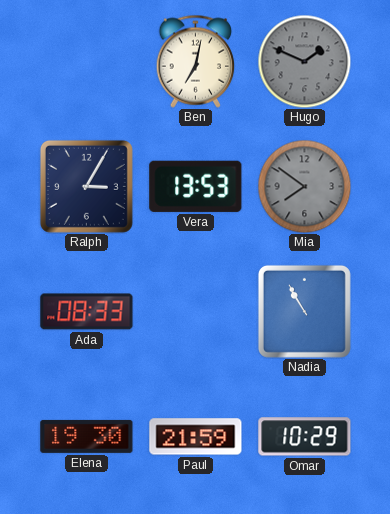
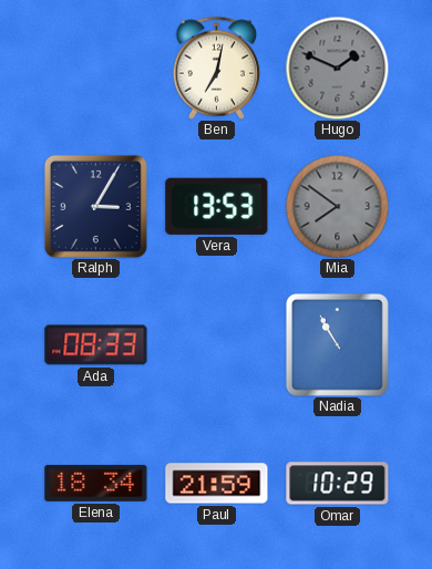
Elena: 19:30 -> 18:34
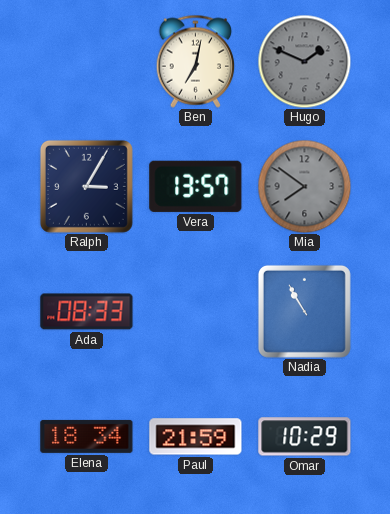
Vera: 13:53 -> 13:57
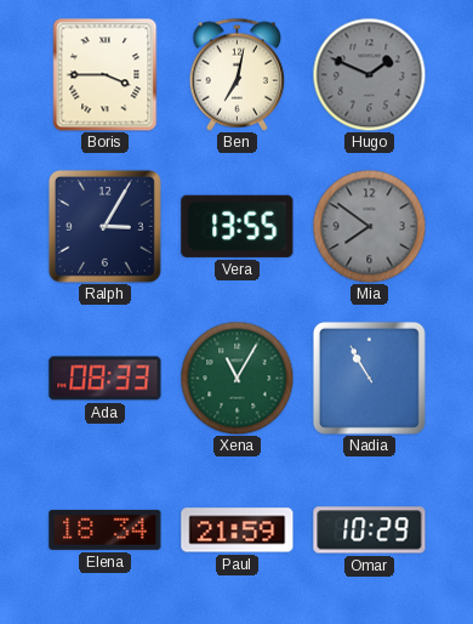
Boris: none -> 3:45
Vera: 13:57 -> 13:55
Xena: none -> 11:05
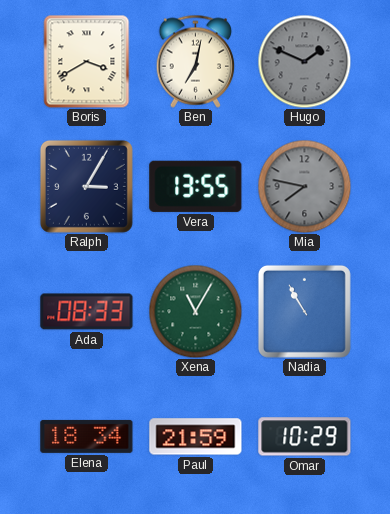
Boris: 3:45 -> 3:40
Mia: 7:51 -> 7:47
